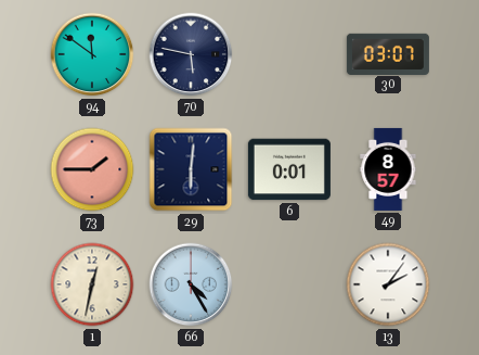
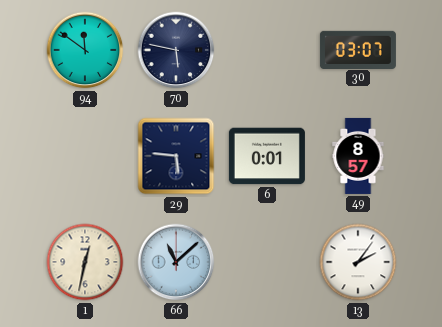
73: 1:45 -> none
29: 6:01 -> 5:46
66: 4:25 -> 11:08
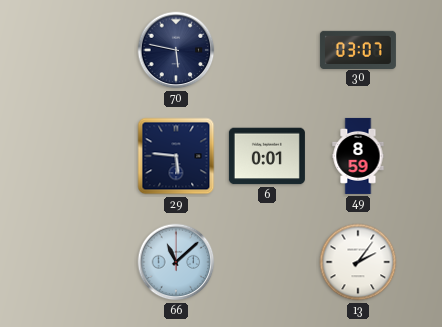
94: 11:51 -> none
49: 8:57 -> 8:59
1: 12:32 -> none
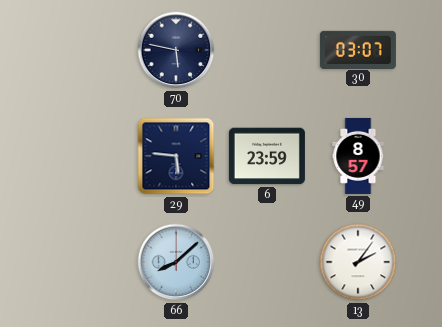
6: 0:01 -> 23:59
49: 8:59 -> 8:57
66: 11:08 -> 8:08
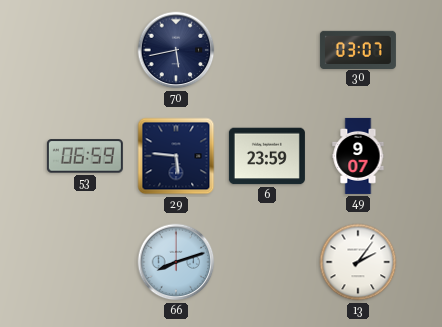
70: 5:47 -> 5:43
53: none -> 06:59
49: 8:57 -> 9:07
66: 8:08 -> 8:12
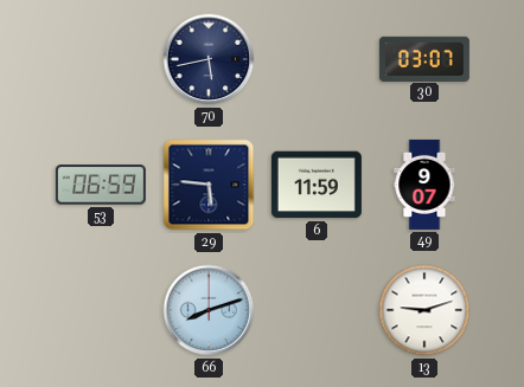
6: 23:59 -> 11:59
13: 2:06 -> 9:12
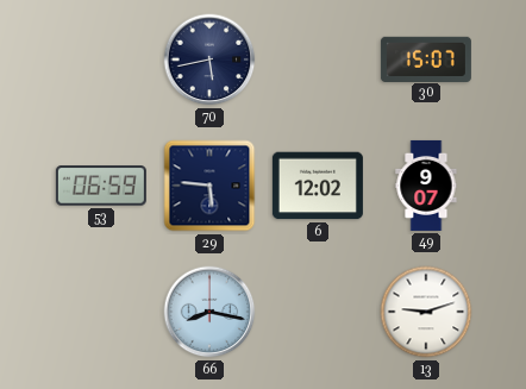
30: 03:07 -> 15:07
6: 11:59 -> 12:02
66: 8:12 -> 8:17
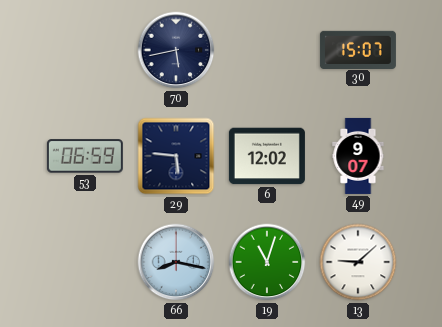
19: none -> 11:03
13: 9:12 -> 9:08
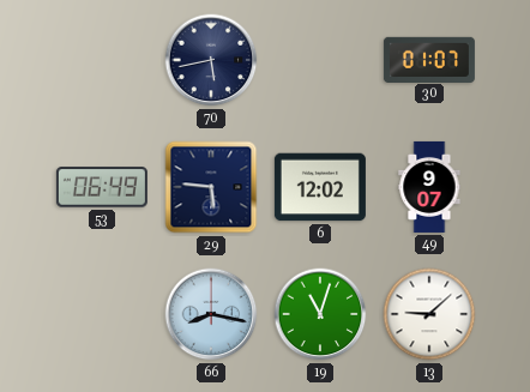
30: 15:07 -> 01:07
53: 06:59 -> 06:49
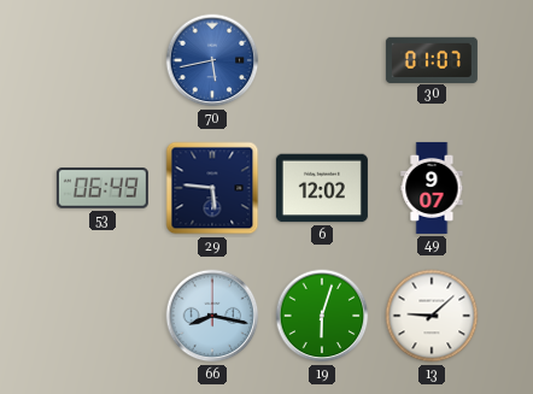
70 dial: navy -> blue
19: 11:03 -> 6:03
